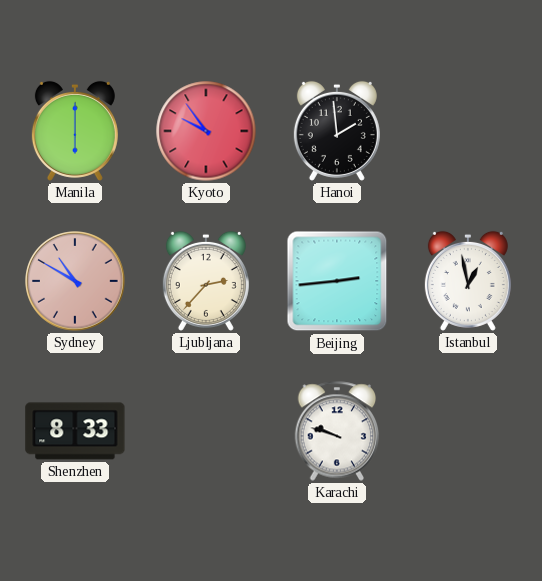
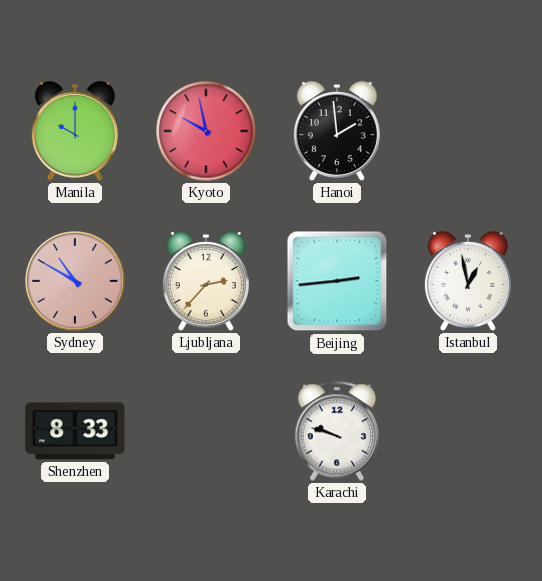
Manila: 6:00 -> 10:00
Kyoto: 9:54 -> 9:58
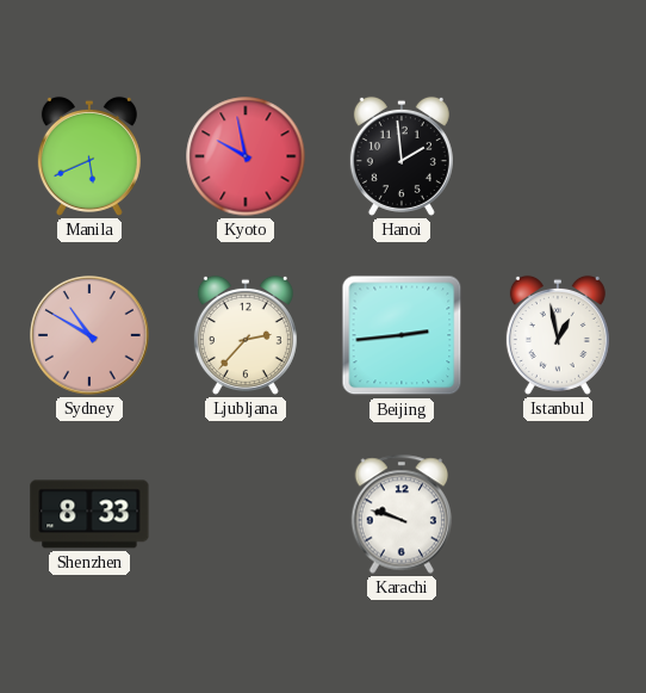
Manila: 10:00 -> 5:41
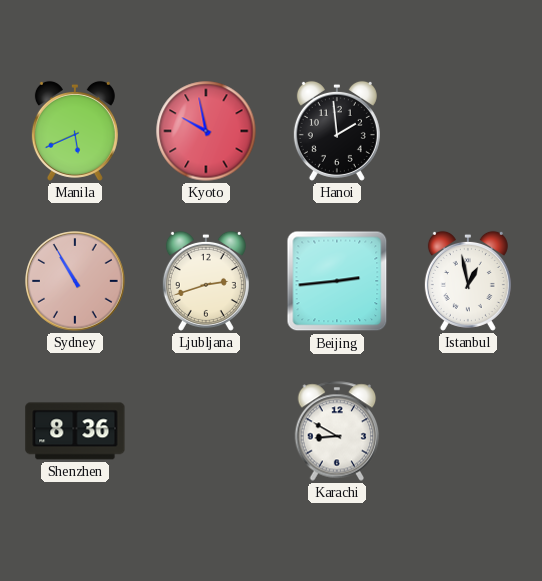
Sydney: 10:50 -> 10:55
Ljubljana: 2:37 -> 2:42
Shenzhen: 8:33 -> 8:36
Karachi: 9:48 -> 8:50
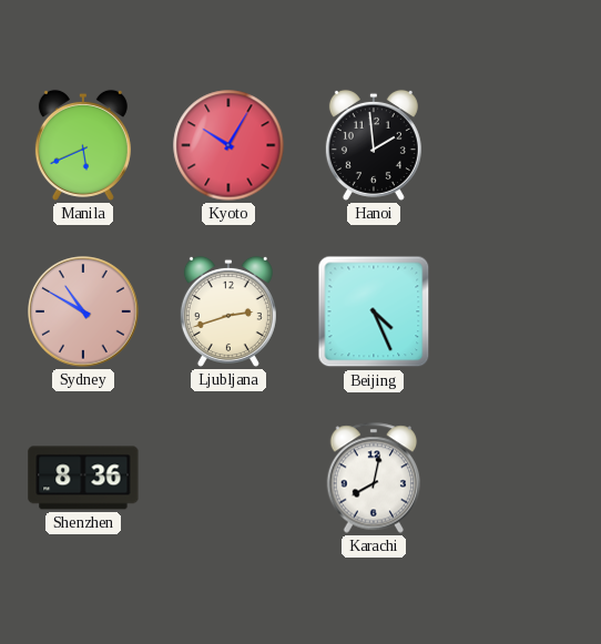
Kyoto: 9:58 -> 10:05
Sydney: 10:55 -> 10:50
Beijing: 2:44 -> 4:26
Istanbul: 12:58 -> none
Karachi: 8:50 -> 8:02
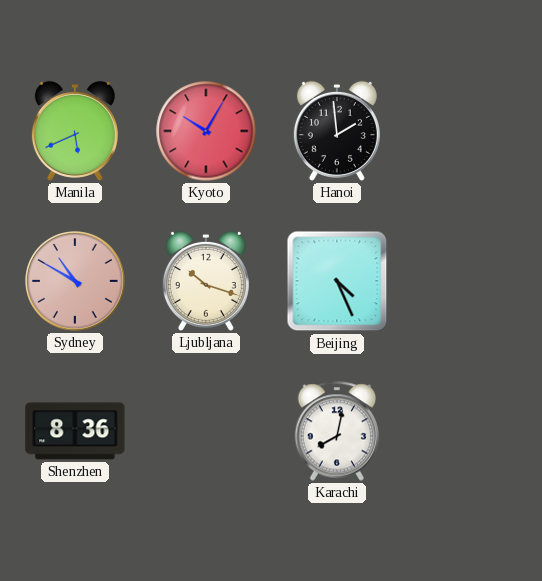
Ljubljana: 2:42 -> 10:18
